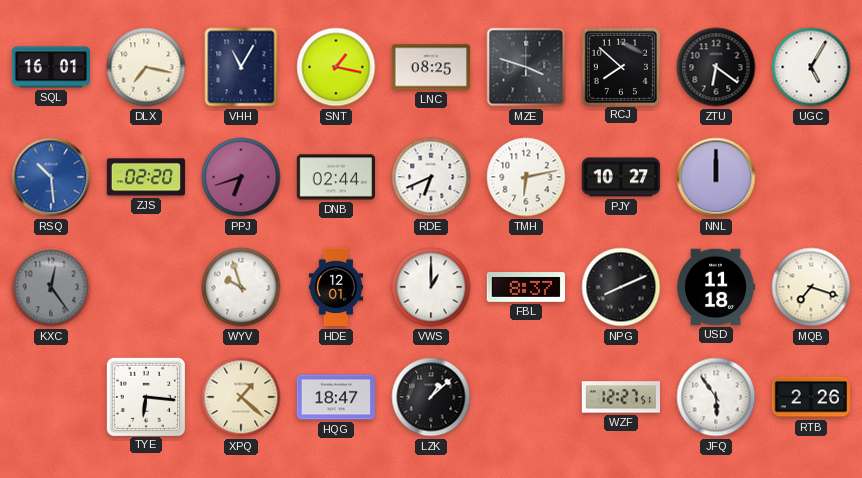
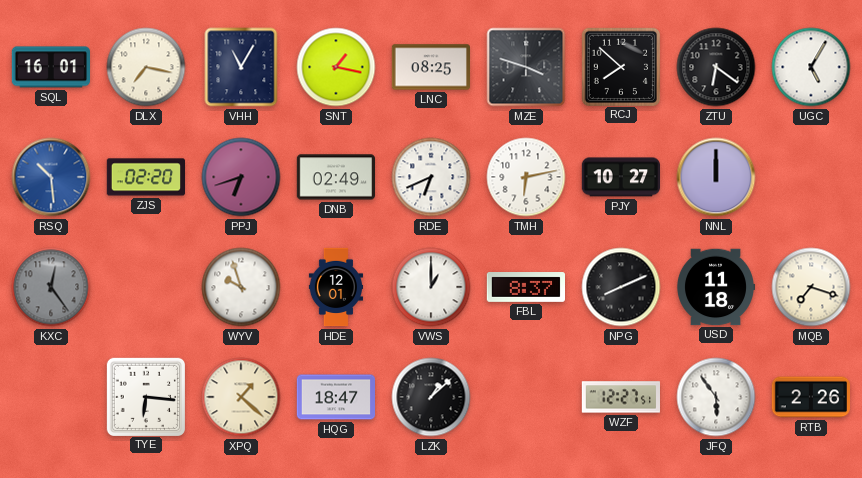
DNB: 02:44 -> 02:49
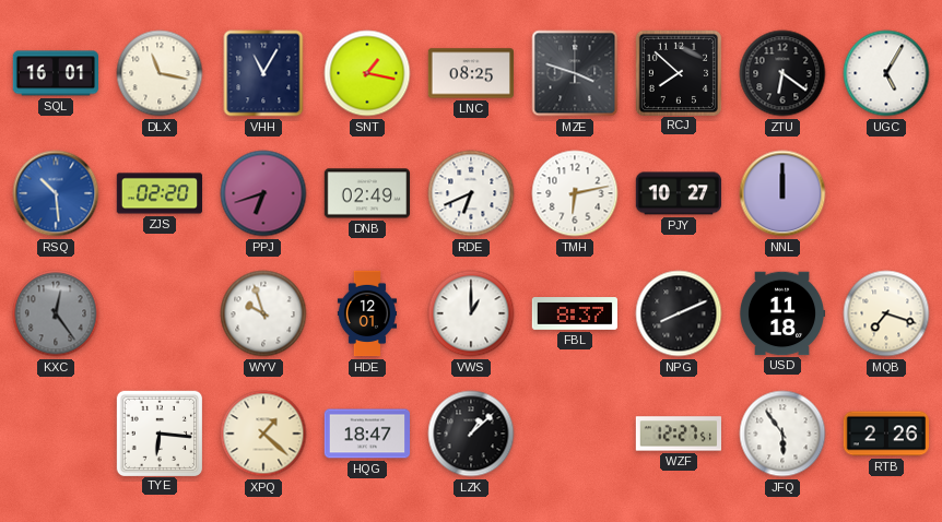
DLX: 7:17 -> 11:17
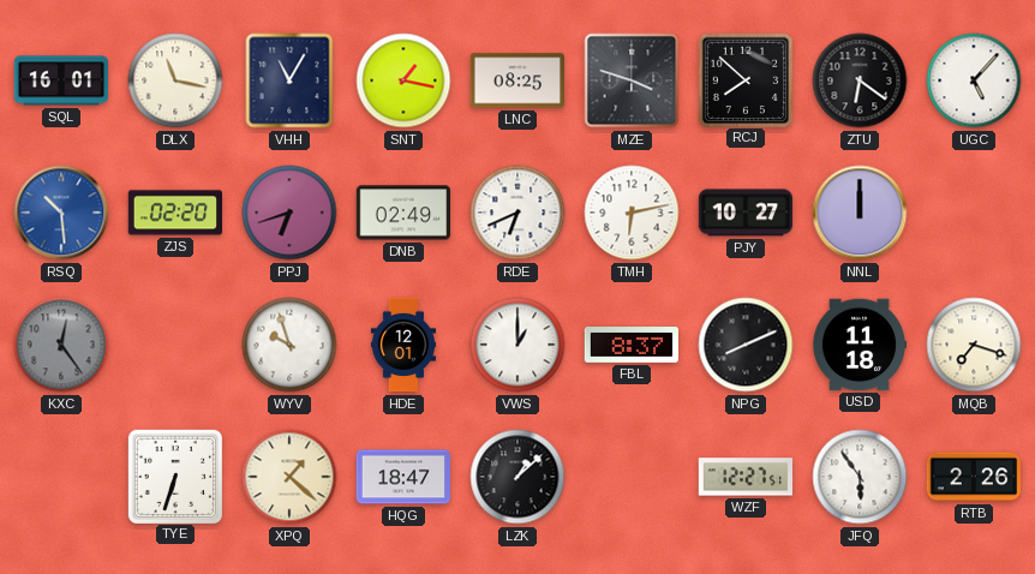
UGC: 5:05 -> 5:07
TYE: 6:16 -> 6:33
